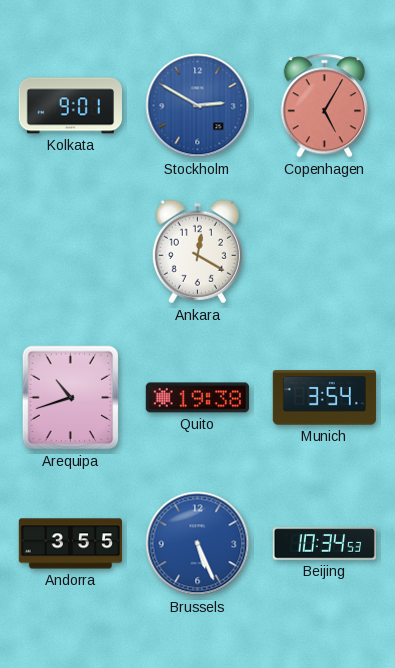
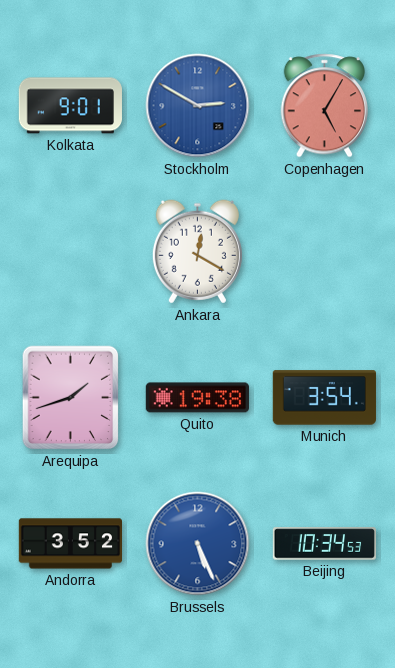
Arequipa: 10:42 -> 1:42
Andorra: 3:55 -> 3:52
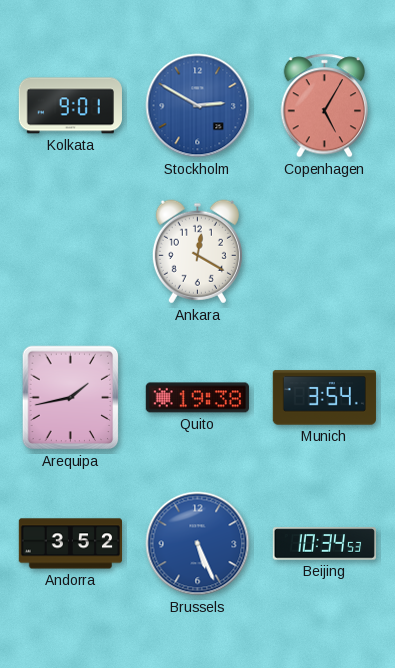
Arequipa: 1:42 -> 1:43
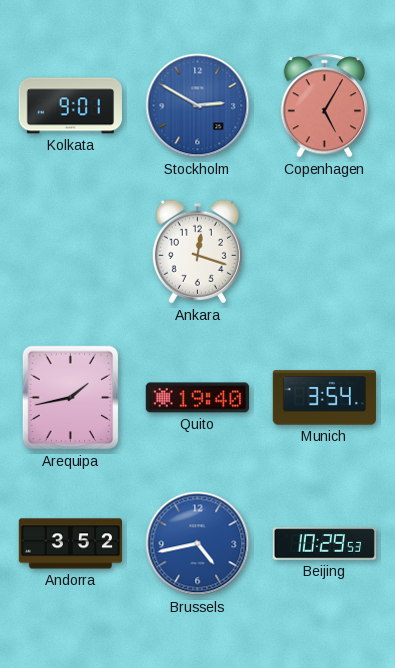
Ankara: 12:20 -> 12:18
Quito: 19:38 -> 19:40
Brussels: 5:26 -> 4:43
Beijing: 10:34 -> 10:29
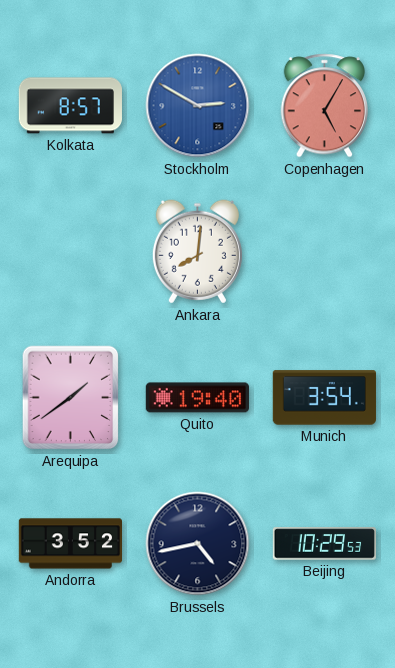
Kolkata: 9:01 -> 8:57
Ankara: 12:18 -> 8:01
Arequipa: 1:43 -> 1:39
Brussels dial: blue -> navy
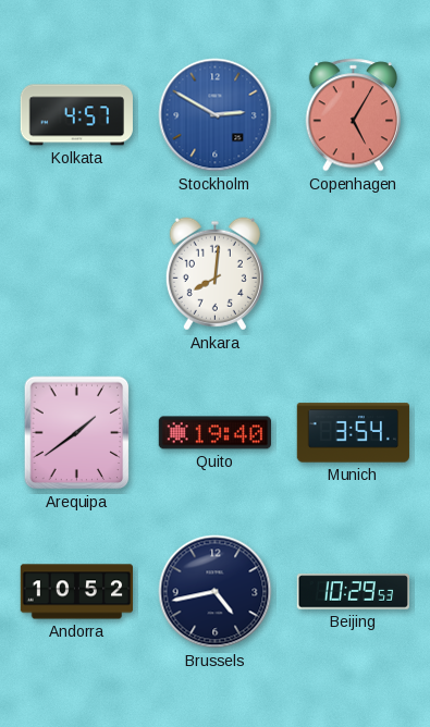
Kolkata: 8:57 -> 4:57
Andorra: 3:52 -> 10:52
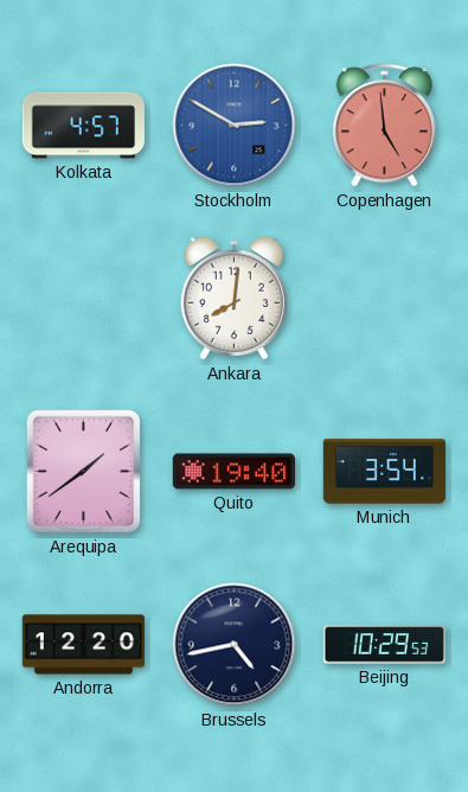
Copenhagen: 5:05 -> 4:59
Andorra: 10:52 -> 12:20
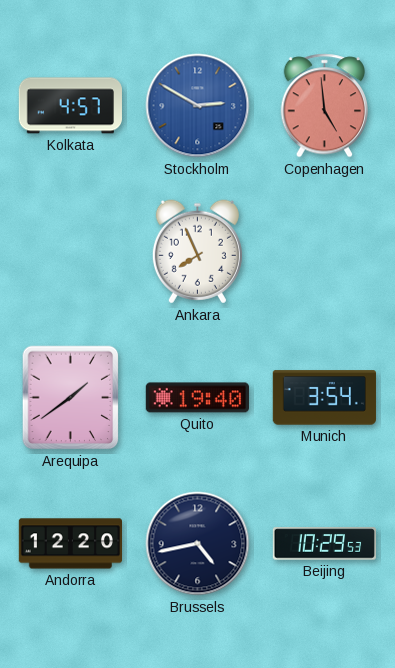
Ankara: 8:01 -> 7:56
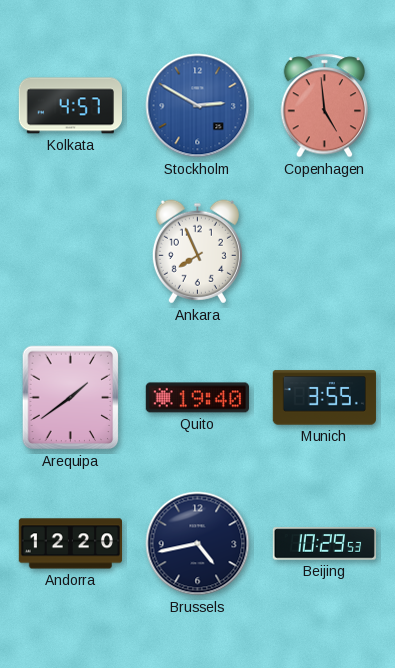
Munich: 3:54 -> 3:55
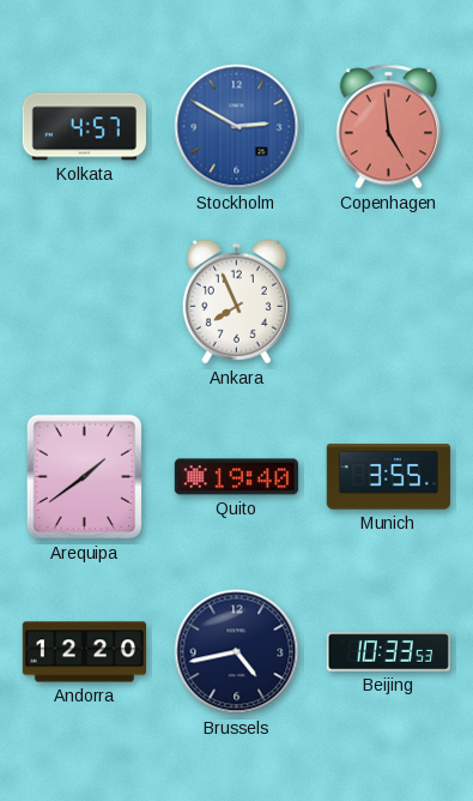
Beijing: 10:29 -> 10:33
